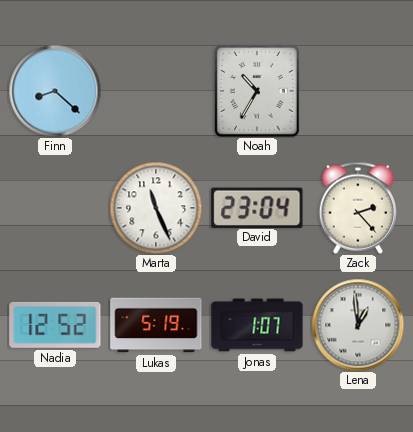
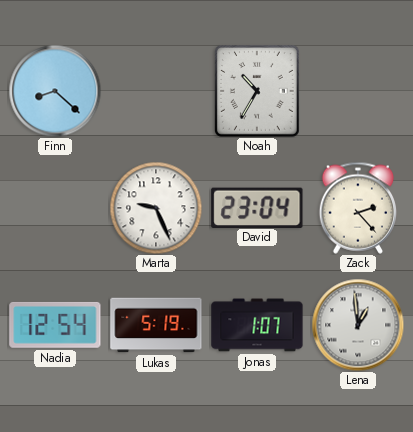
Marta: 11:26 -> 9:26
Nadia: 12:52 -> 12:54
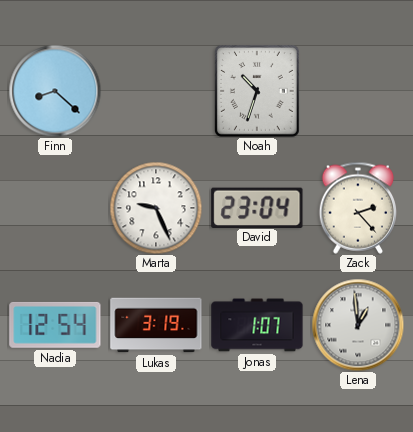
Noah: 10:35 -> 10:33
Lukas: 5:19 -> 3:19
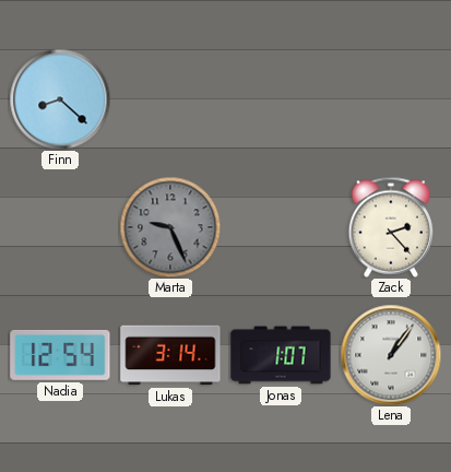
Noah: 10:33 -> none
Marta dial: white -> grey
David: 23:04 -> none
Lukas: 3:19 -> 3:14
Lena: 12:59 -> 1:06
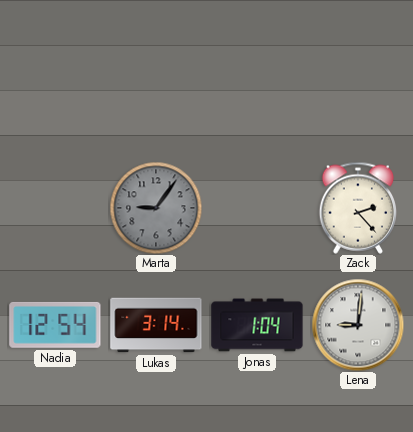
Finn: 8:22 -> none
Marta: 9:26 -> 9:06
Jonas: 1:07 -> 1:04
Lena: 1:06 -> 9:01
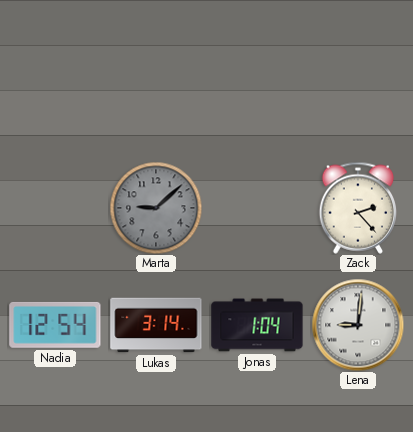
Marta: 9:06 -> 9:08
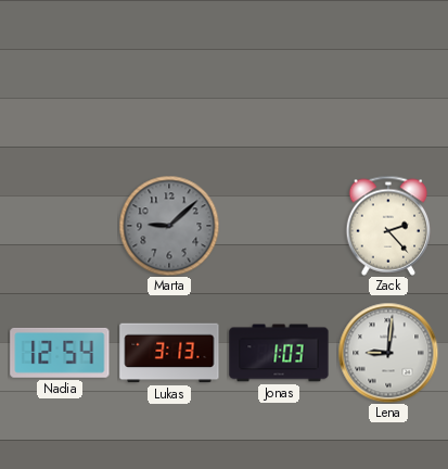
Lukas: 3:14 -> 3:13
Jonas: 1:04 -> 1:03
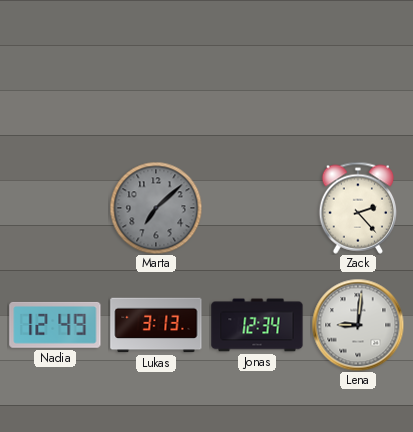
Marta: 9:08 -> 7:08
Nadia: 12:54 -> 12:49
Jonas: 1:03 -> 12:34
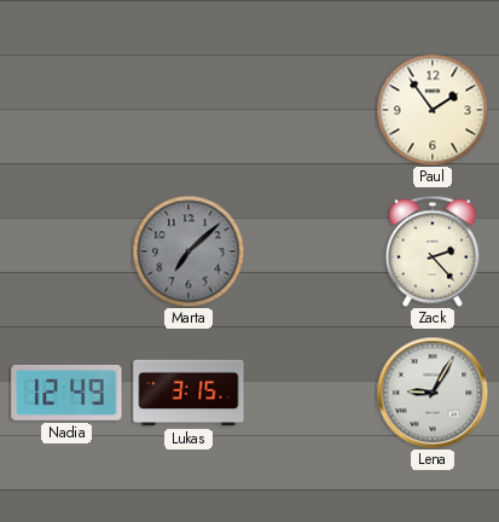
Paul: none -> 1:54
Lukas: 3:13 -> 3:15
Jonas: 12:34 -> none
Lena: 9:01 -> 9:05
